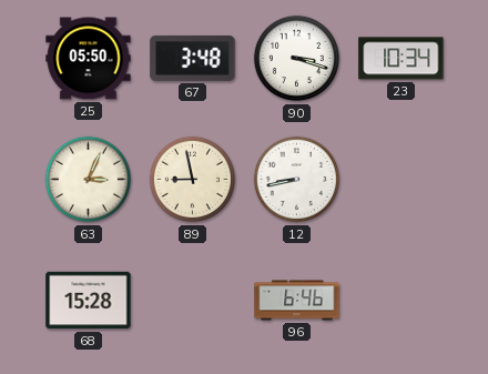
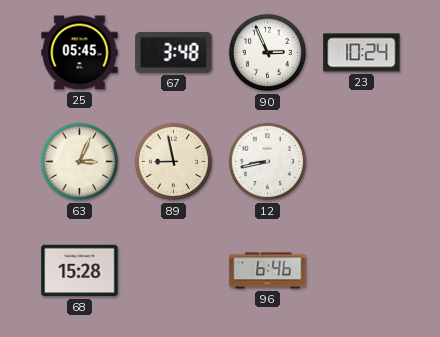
25: 05:50 -> 05:45
90: 3:18 -> 2:56
23: 10:34 -> 10:24
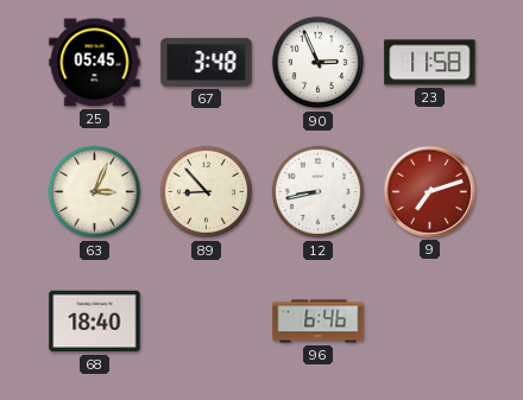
23: 10:24 -> 11:58
89: 8:58 -> 8:53
9: none -> 7:12
68: 15:28 -> 18:40
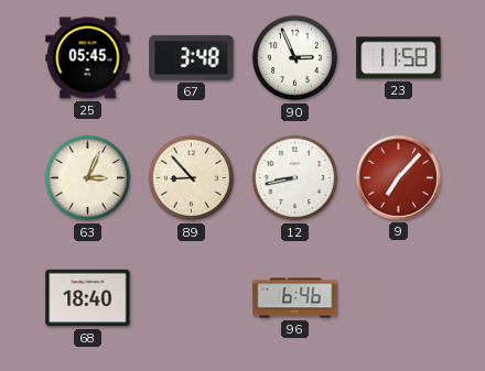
9: 7:12 -> 7:07
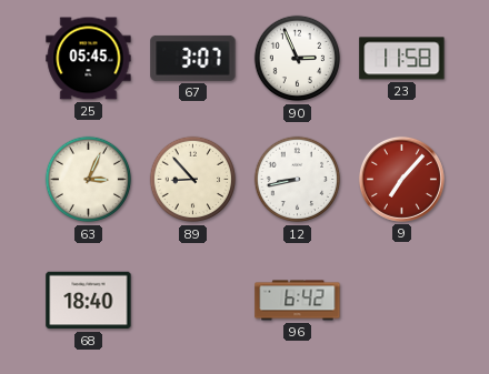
67: 3:48 -> 3:07
96: 6:46 -> 6:42
